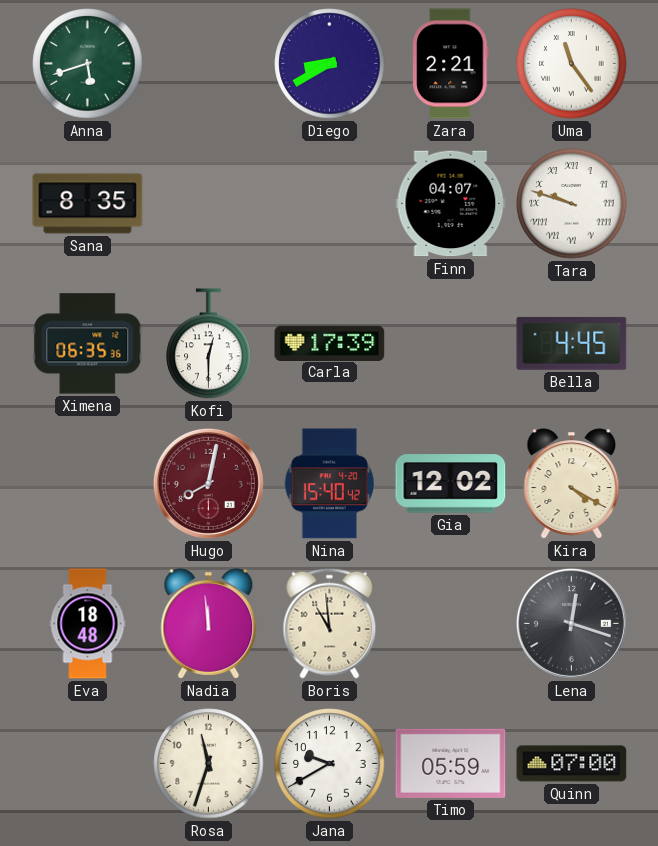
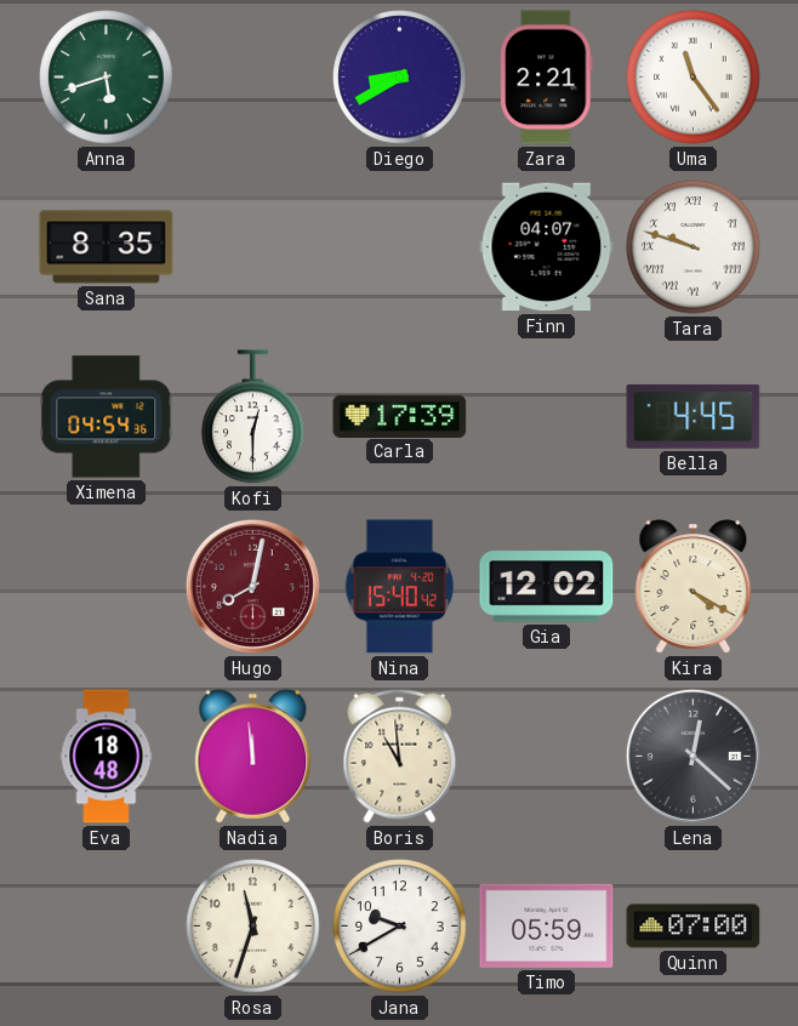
Ximena: 06:35 -> 04:54
Lena: 12:18 -> 12:22
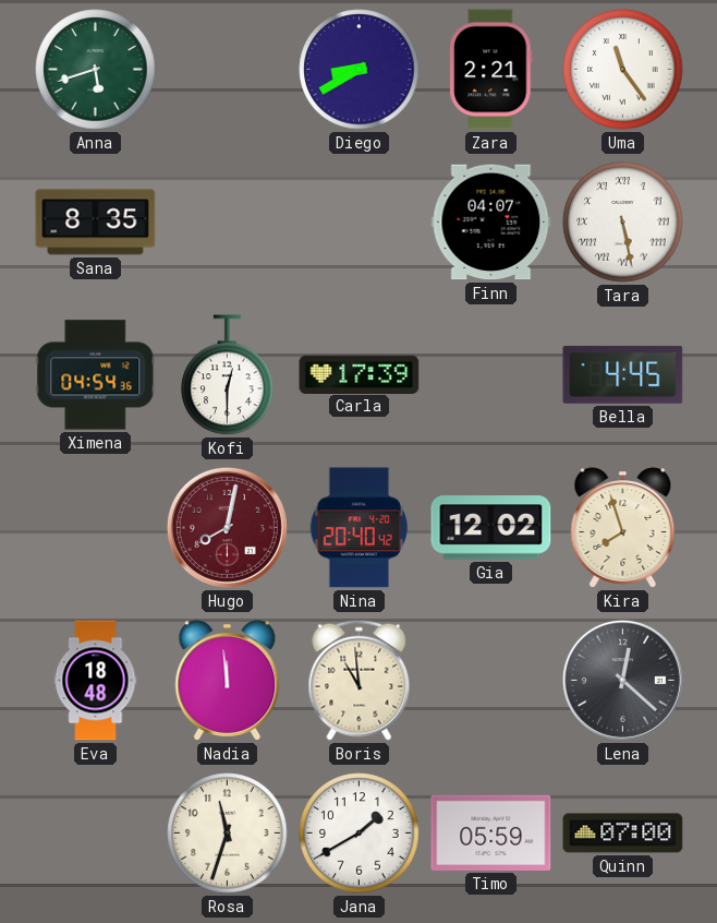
Tara: 9:48 -> 5:28
Nina: 15:40 -> 20:40
Kira: 4:20 -> 7:57
Jana: 9:40 -> 1:40
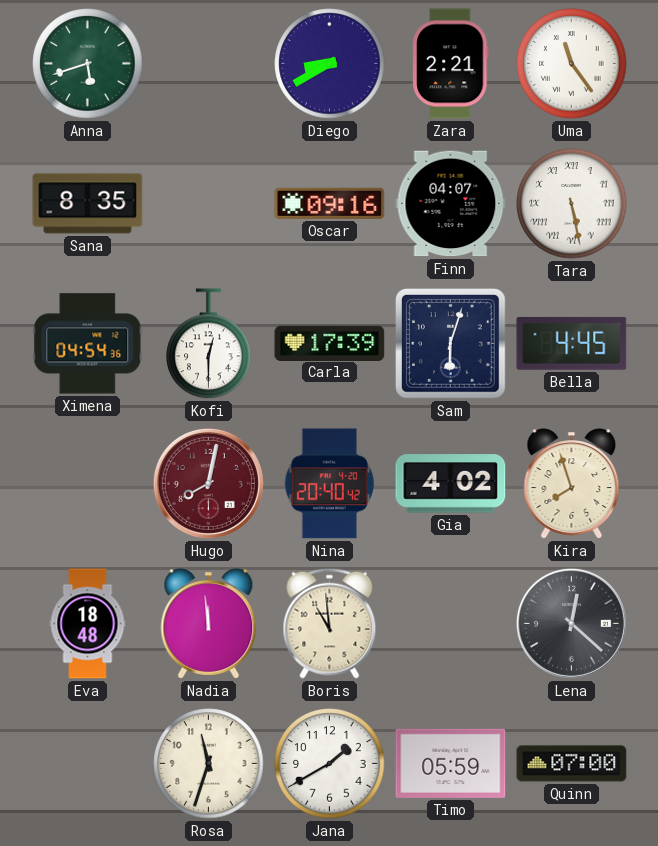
Oscar: none -> 09:16
Sam: none -> 6:03
Gia: 12:02 -> 4:02
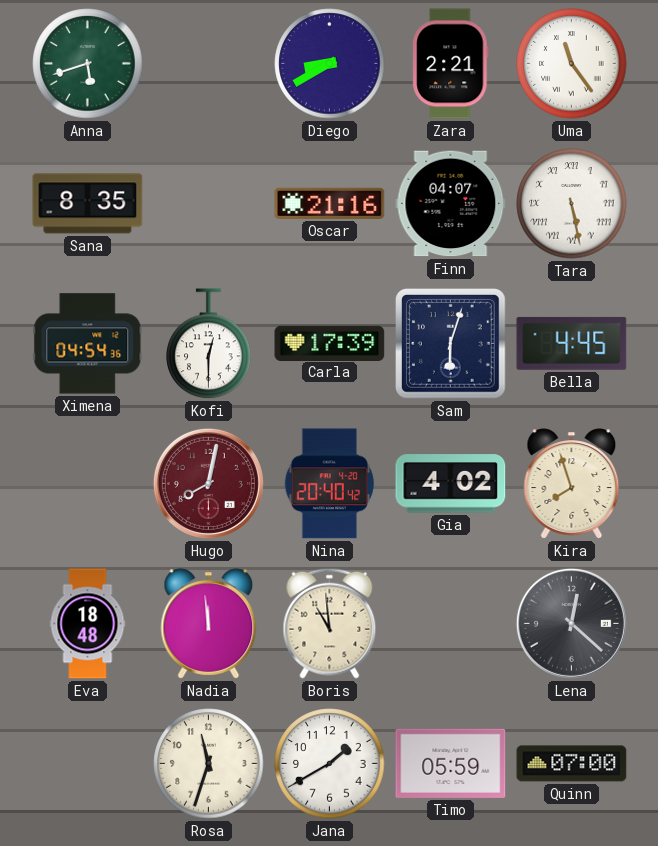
Oscar: 09:16 -> 21:16
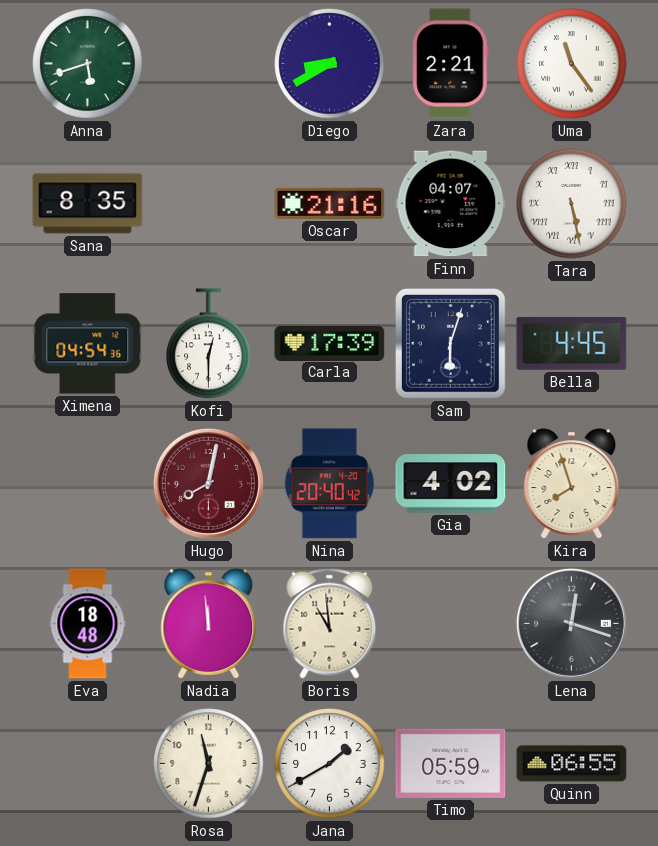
Lena: 12:22 -> 12:18
Quinn: 07:00 -> 06:55
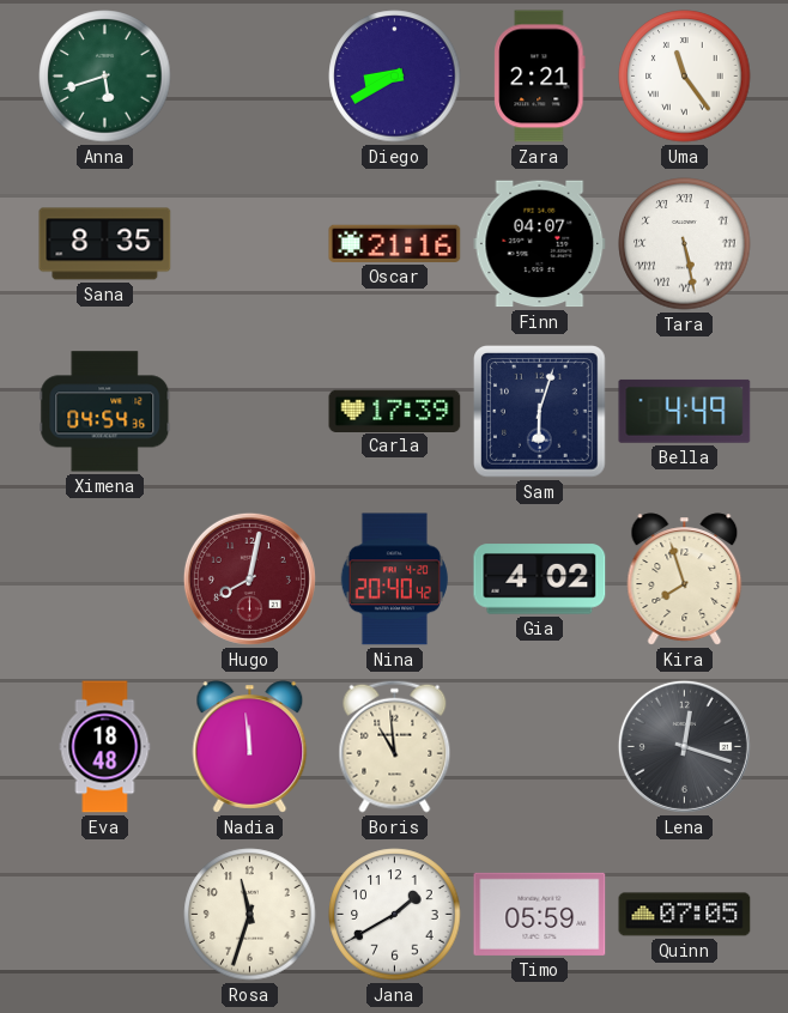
Kofi: 12:30 -> none
Bella: 4:45 -> 4:49
Quinn: 06:55 -> 07:05
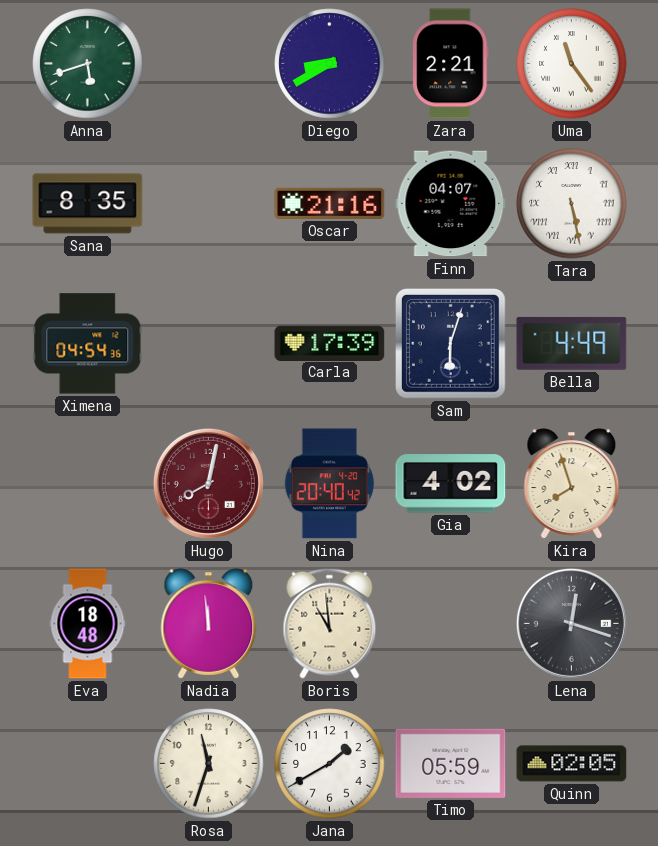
Quinn: 07:05 -> 02:05
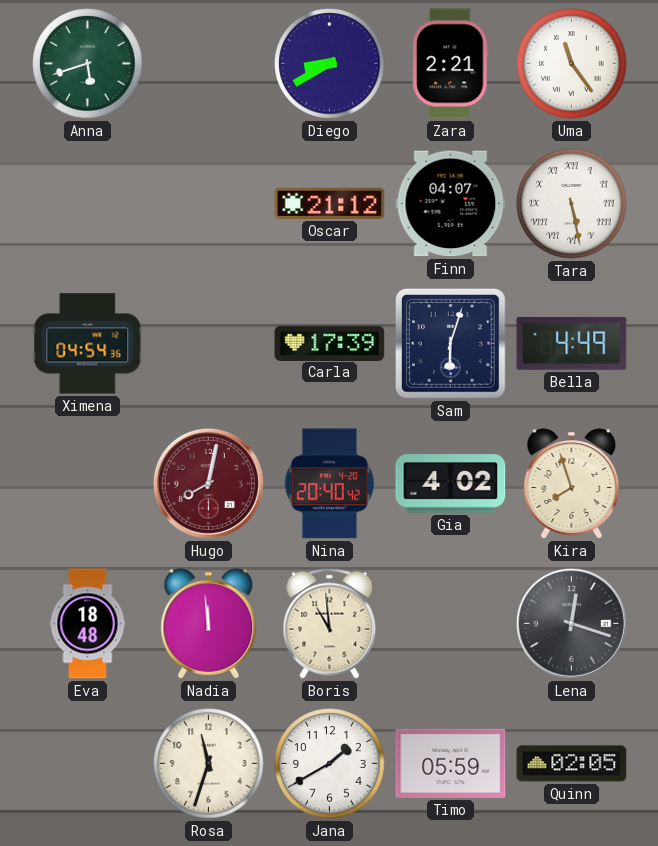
Sana: 8:35 -> none
Oscar: 21:16 -> 21:12
